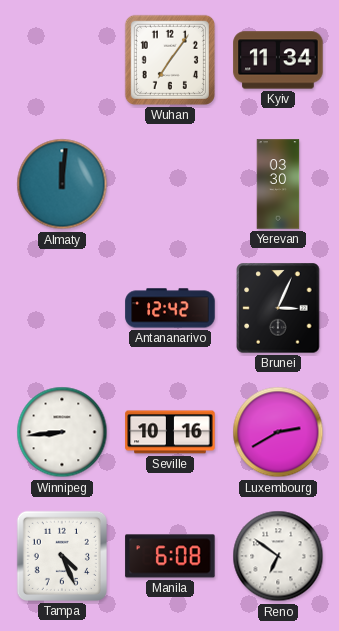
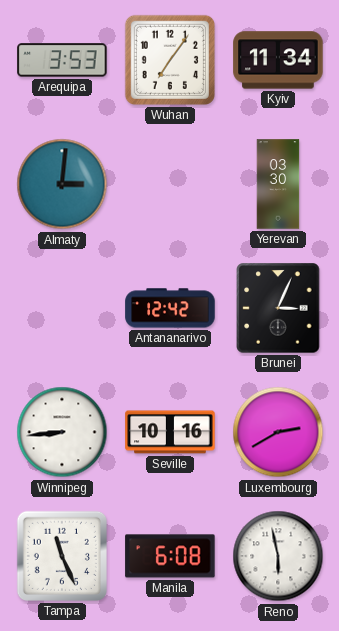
Arequipa: none -> 3:53
Almaty: 12:01 -> 3:01
Tampa: 4:26 -> 11:26
Reno: 6:51 -> 5:58
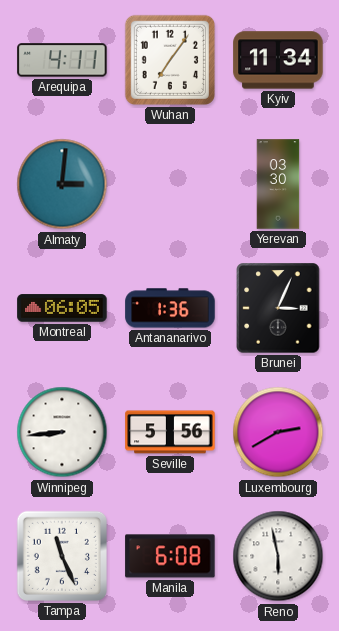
Arequipa: 3:53 -> 4:11
Montreal: none -> 06:05
Antananarivo: 12:42 -> 1:36
Seville: 10:16 -> 5:56
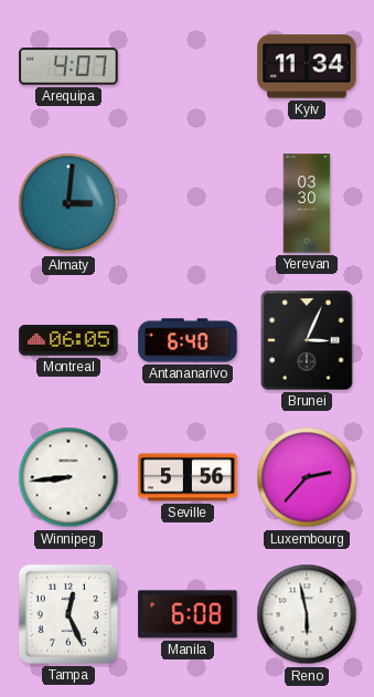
Arequipa: 4:11 -> 4:07
Wuhan: 7:06 -> none
Antananarivo: 1:36 -> 6:40
Luxembourg: 2:40 -> 2:37
Tampa: 11:26 -> 12:26
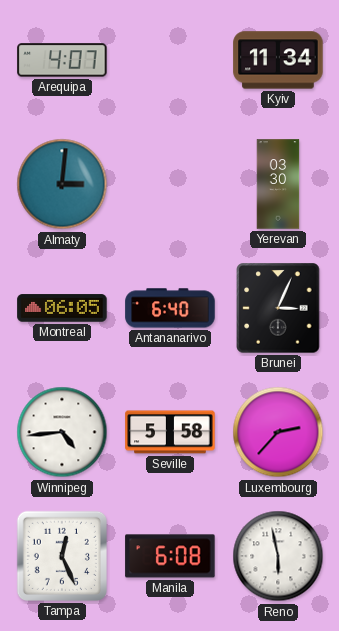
Winnipeg: 8:44 -> 4:44
Seville: 5:56 -> 5:58
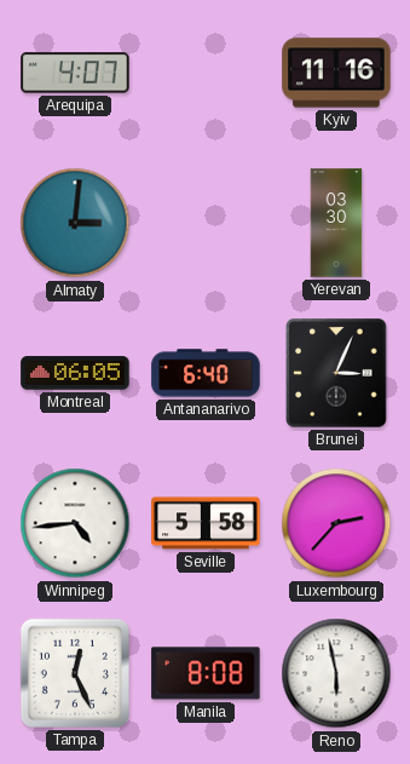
Kyiv: 11:34 -> 11:16
Manila: 6:08 -> 8:08
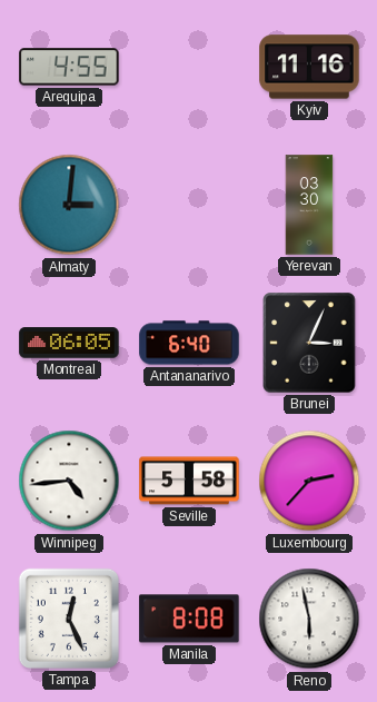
Arequipa: 4:07 -> 4:55
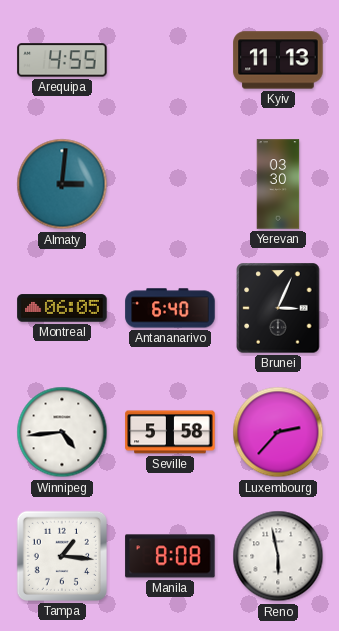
Kyiv: 11:16 -> 11:13
Tampa: 12:26 -> 1:16
